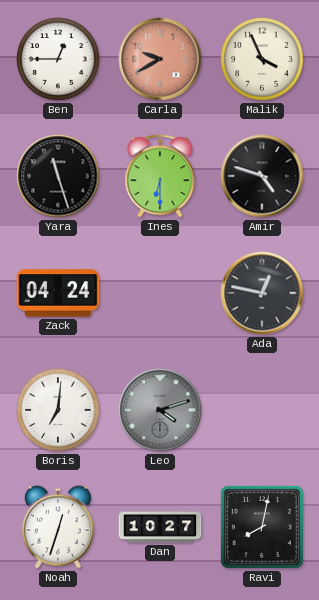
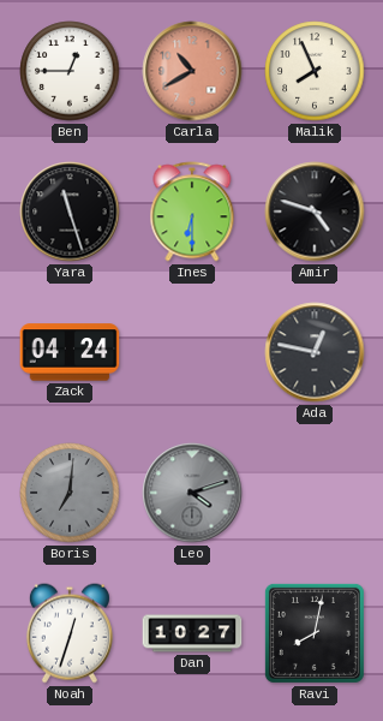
Carla: 9:40 -> 10:40
Malik: 3:56 -> 7:56
Boris dial: white -> grey
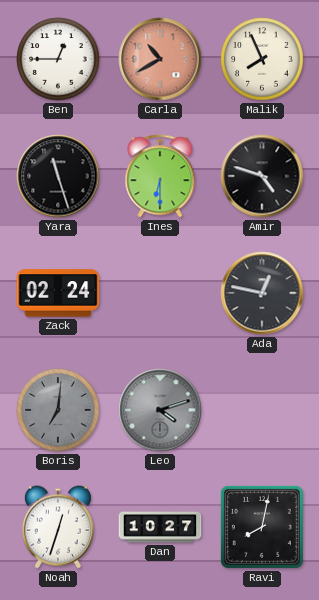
Zack: 04:24 -> 02:24
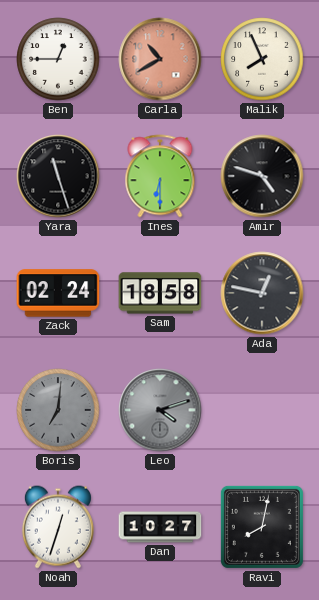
Sam: none -> 18:58
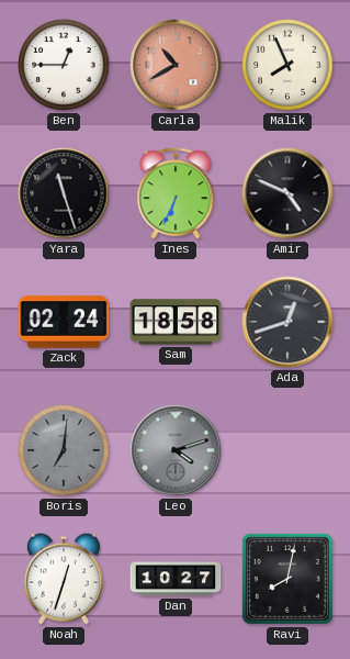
Ines: 6:30 -> 6:34
Amir: 4:48 -> 4:49
Ada: 12:47 -> 12:42
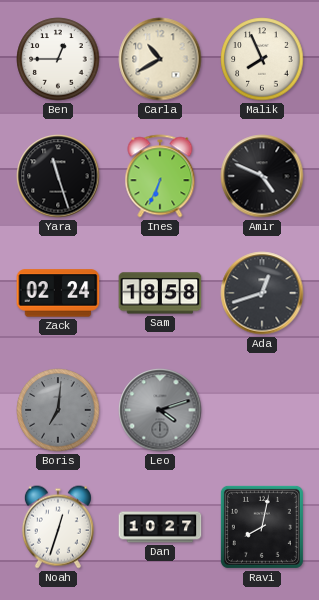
Carla dial: salmon -> cream
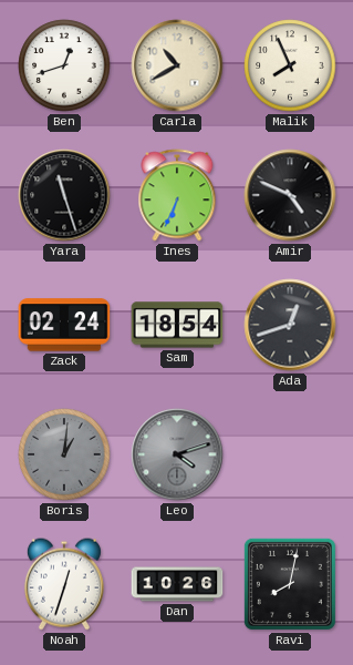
Ben: 12:45 -> 12:42
Sam: 18:58 -> 18:54
Boris: 7:01 -> 1:01
Dan: 10:27 -> 10:26
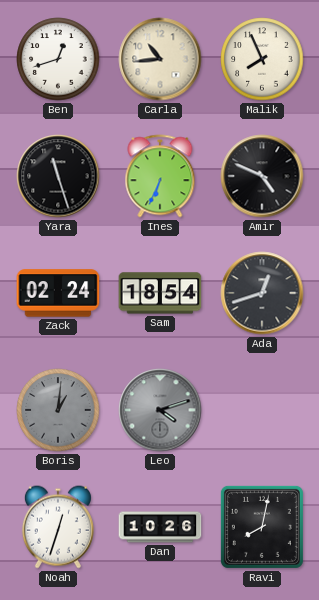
Carla: 10:40 -> 10:44
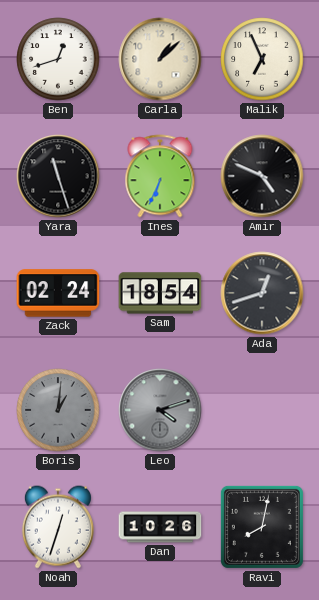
Carla: 10:44 -> 1:08
Malik: 7:56 -> 6:56
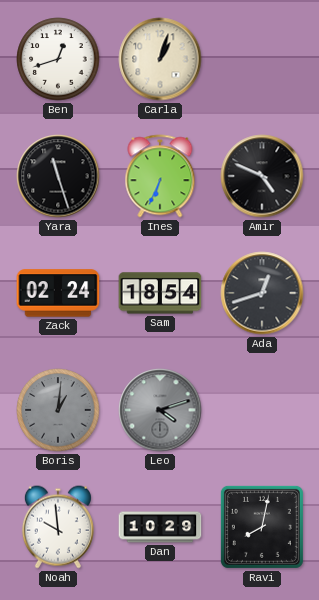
Carla: 1:08 -> 1:03
Malik: 6:56 -> none
Noah: 12:33 -> 9:59
Dan: 10:26 -> 10:29
